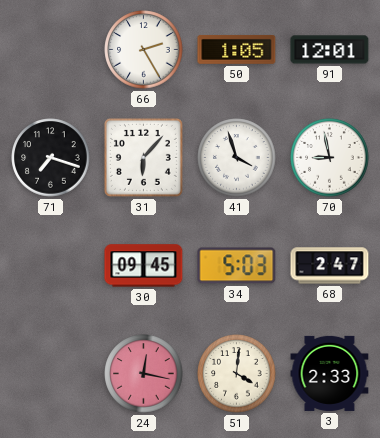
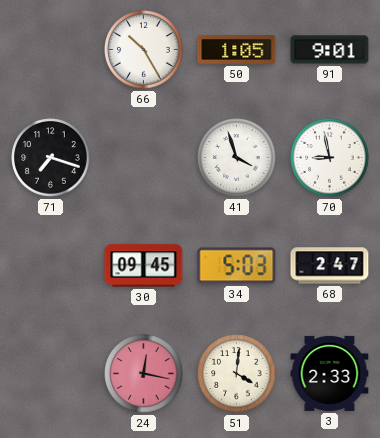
66: 2:25 -> 10:25
91: 12:01 -> 9:01
31: 6:07 -> none
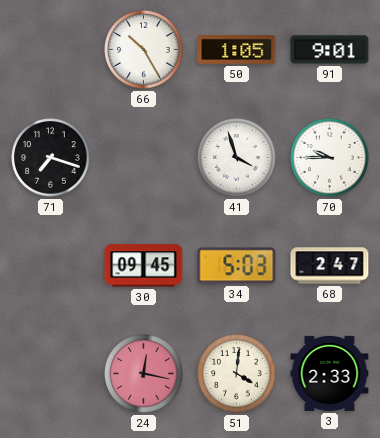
70: 8:58 -> 9:45
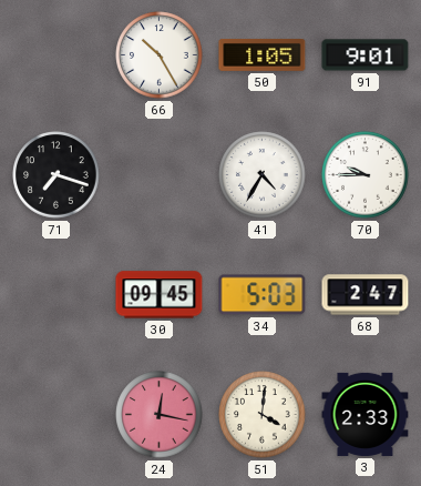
41: 3:57 -> 4:35
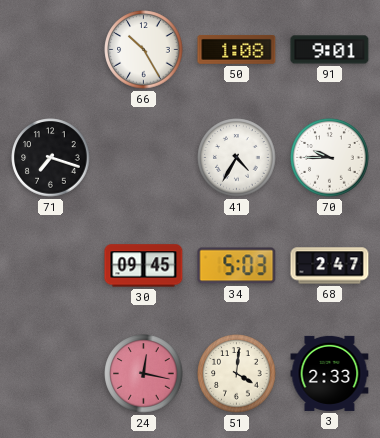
50: 1:05 -> 1:08
